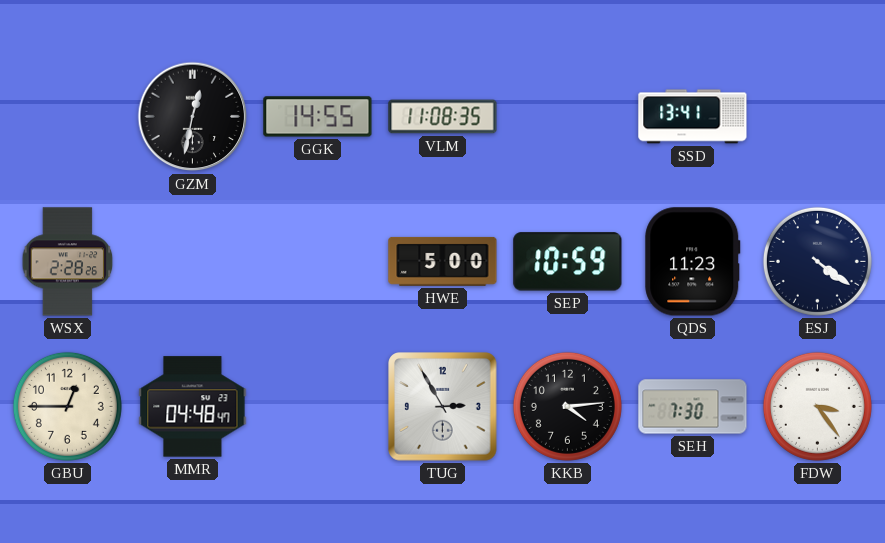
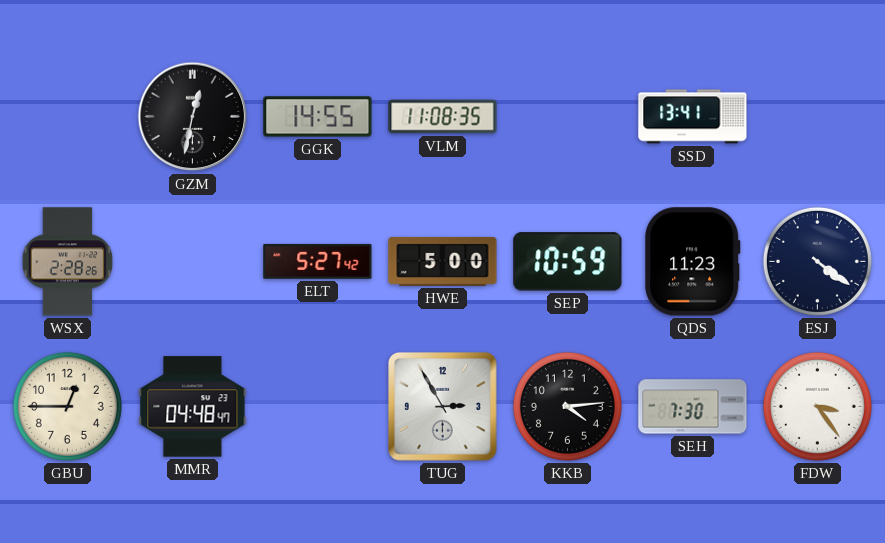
ELT: none -> 5:27
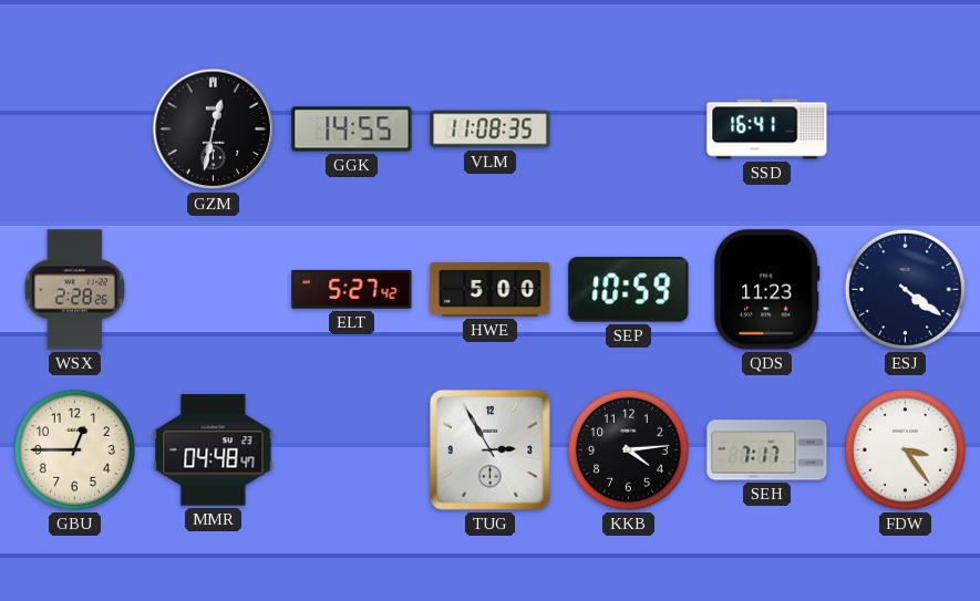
SSD: 13:41 -> 16:41
SEH: 7:30 -> 7:17
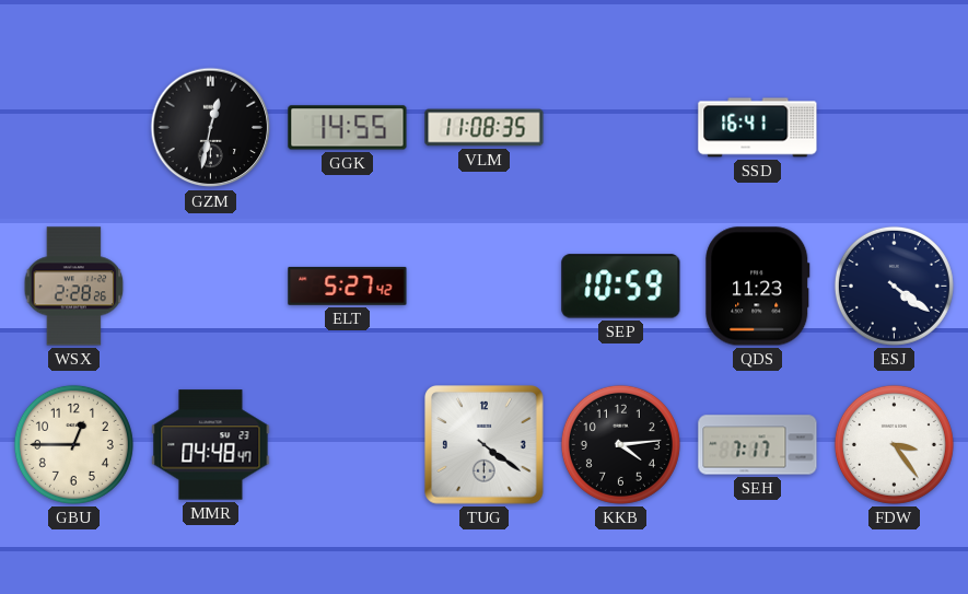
HWE: 5:00 -> none
TUG: 2:55 -> 4:21
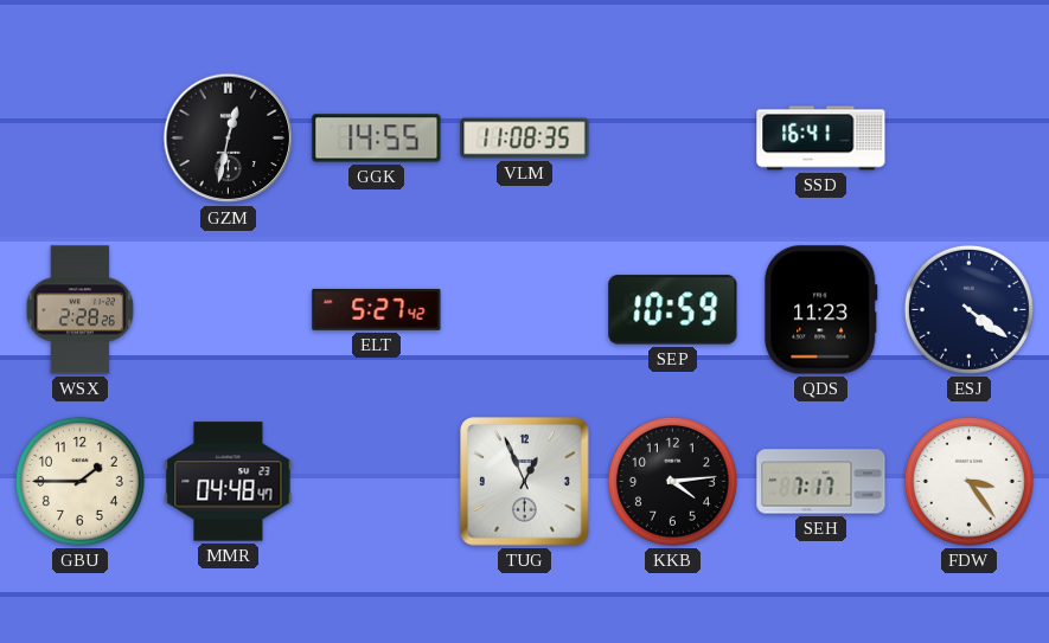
GBU: 12:45 -> 1:45
TUG: 4:21 -> 12:56
